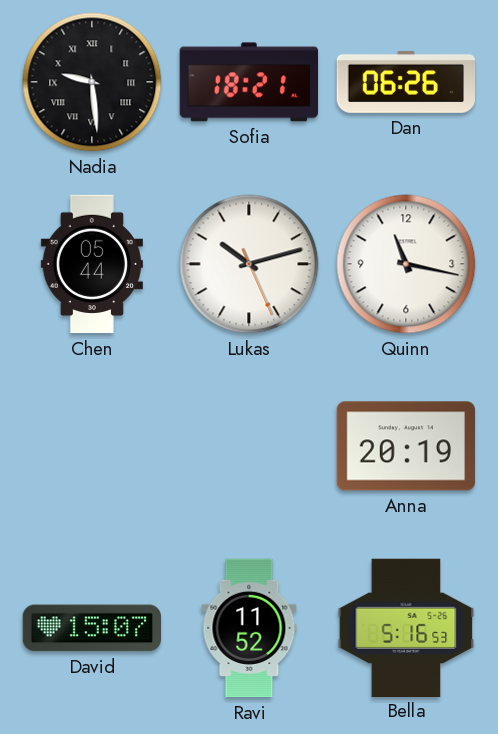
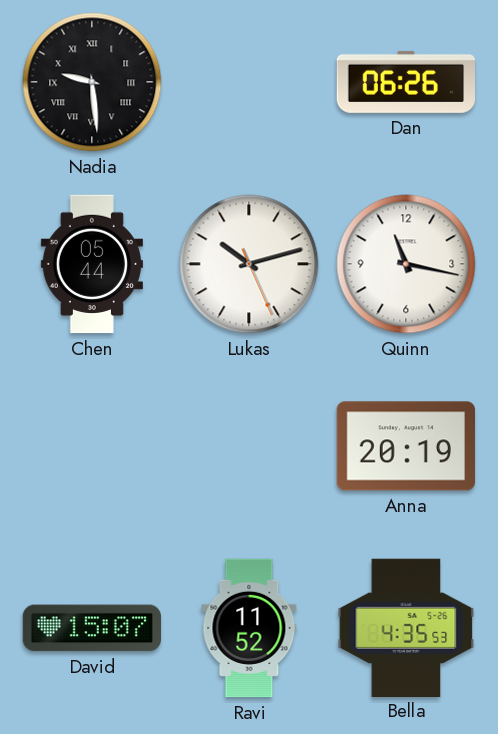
Sofia: 18:21 -> none
Bella: 5:16 -> 4:35
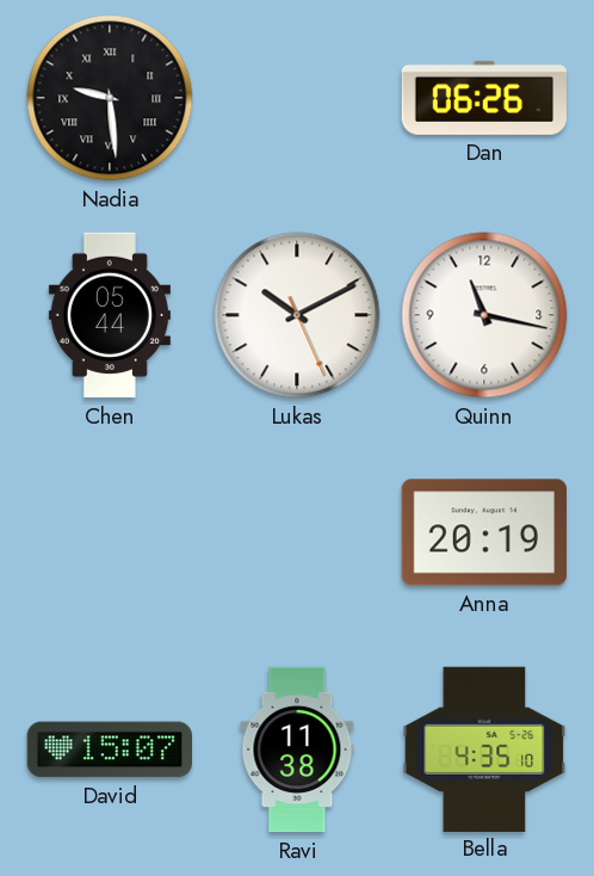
Lukas: 10:12 -> 10:10
Ravi: 11:52 -> 11:38
Bella: 4:35:53 -> 4:35:10
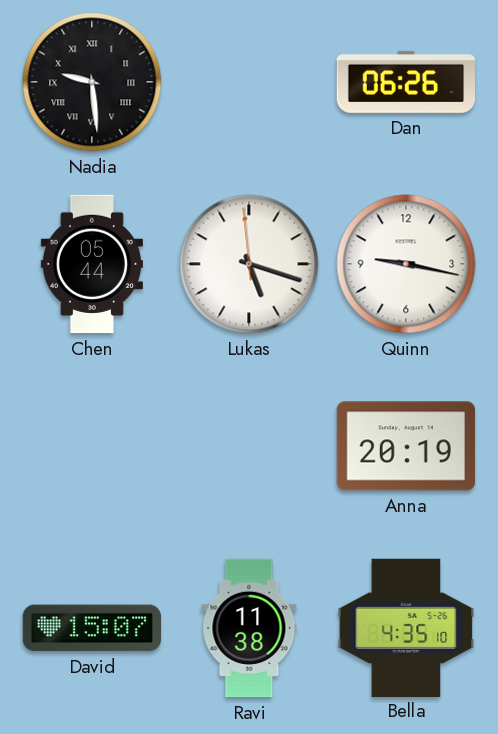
Lukas: 10:10 -> 5:17
Quinn: 11:17 -> 9:17
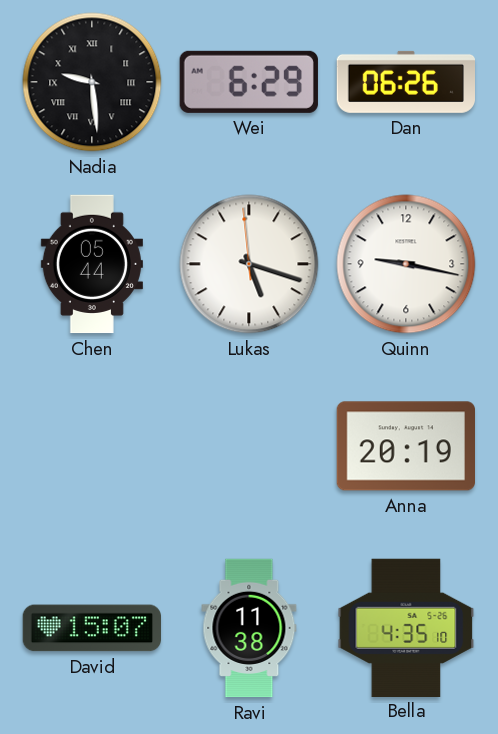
Wei: none -> 6:29
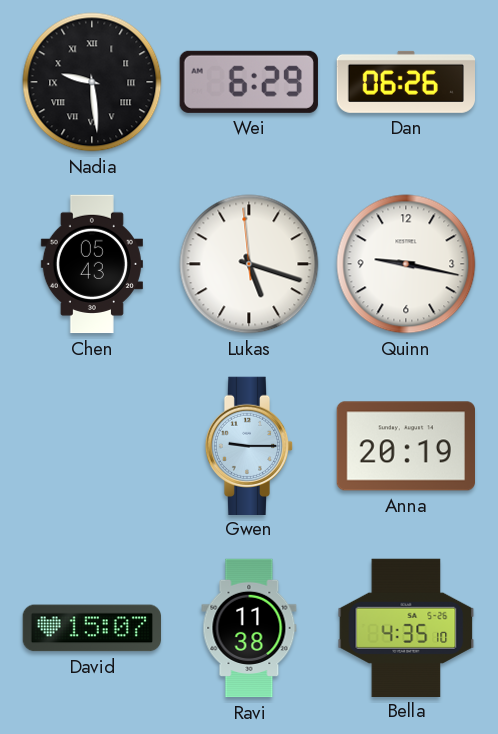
Chen: 05:44 -> 05:43
Gwen: none -> 9:15
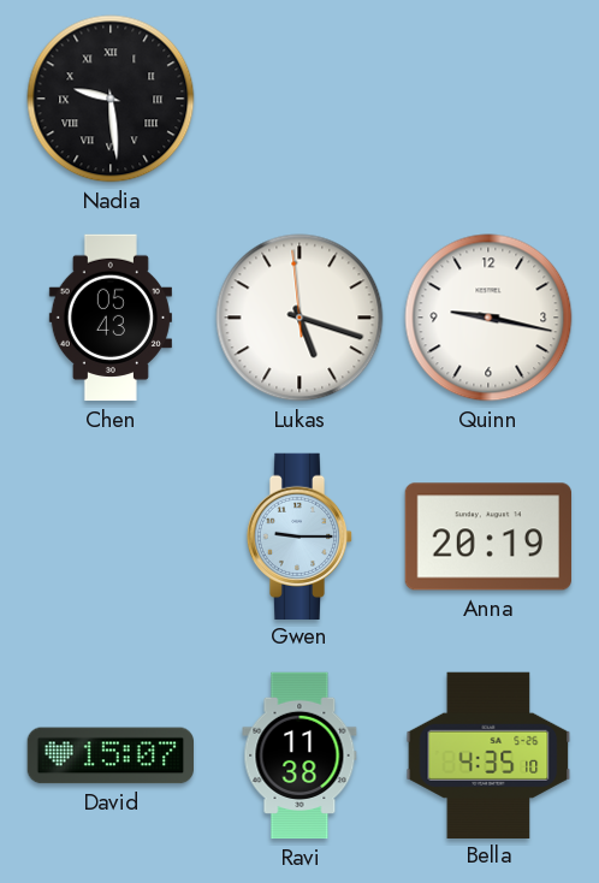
Wei: 6:29 -> none
Dan: 06:26 -> none
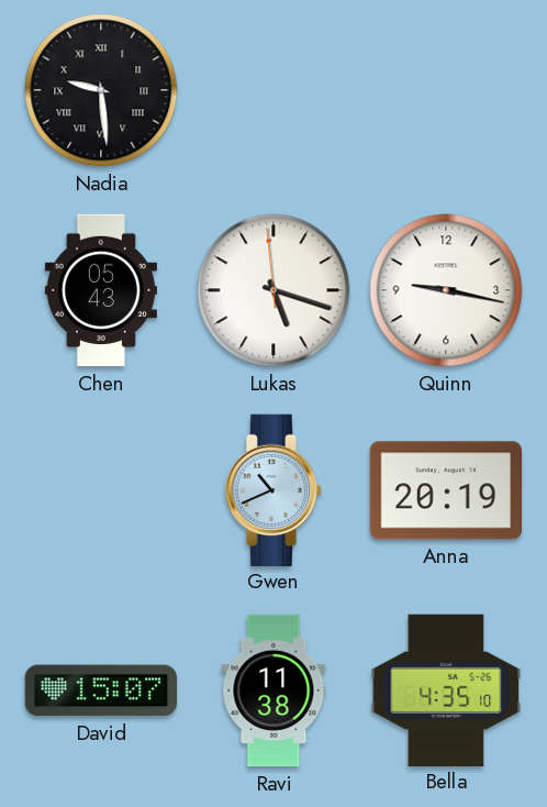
Gwen: 9:15 -> 10:41
